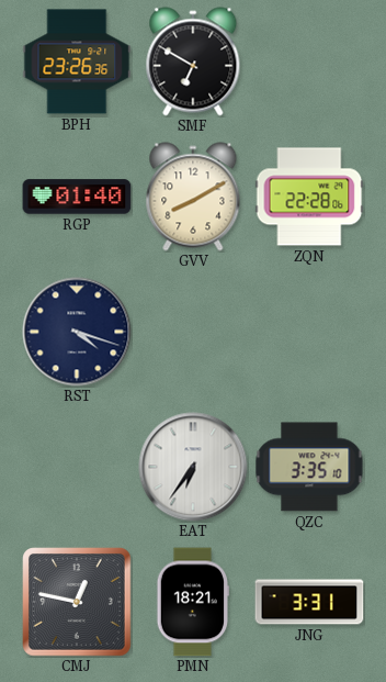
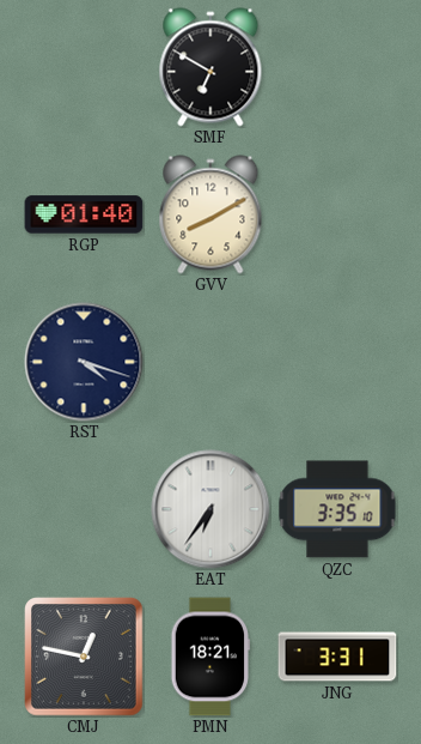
BPH: 23:26 -> none
ZQN: 22:28 -> none
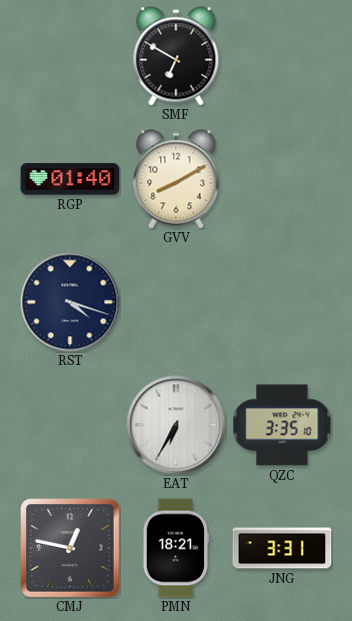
EAT: 6:36 -> 6:35
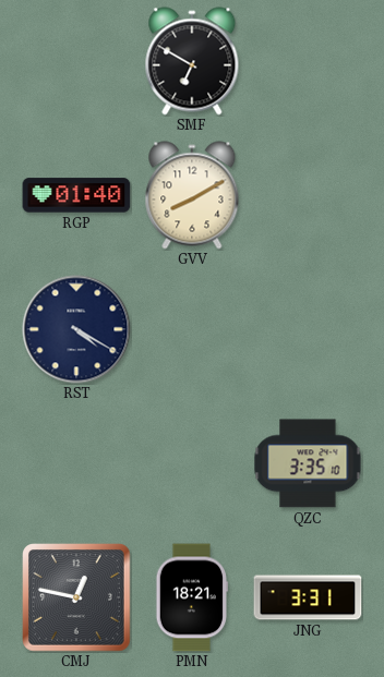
RST: 4:18 -> 4:20
EAT: 6:35 -> none
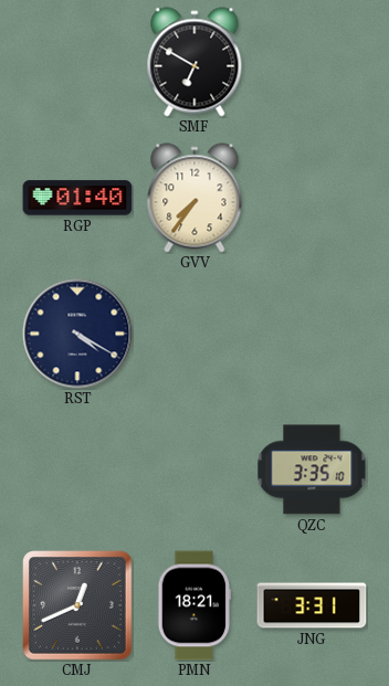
GVV: 8:10 -> 7:36
CMJ: 12:47 -> 12:41
